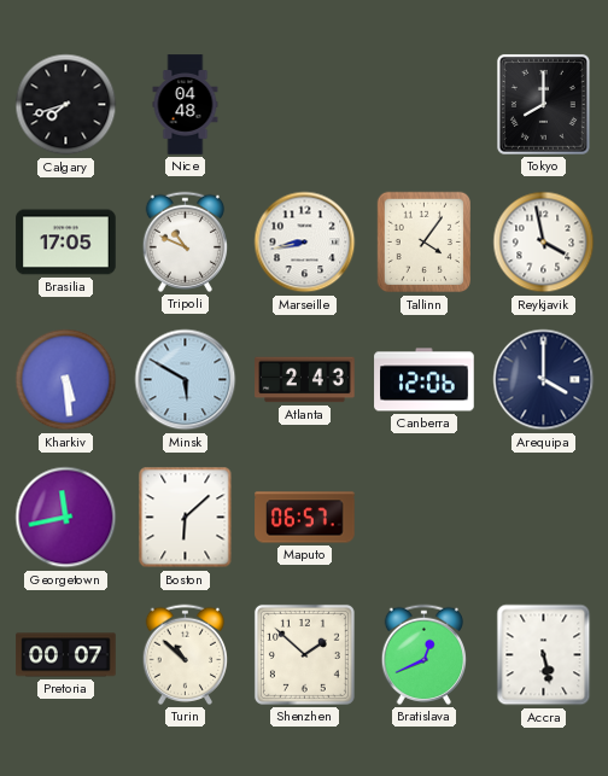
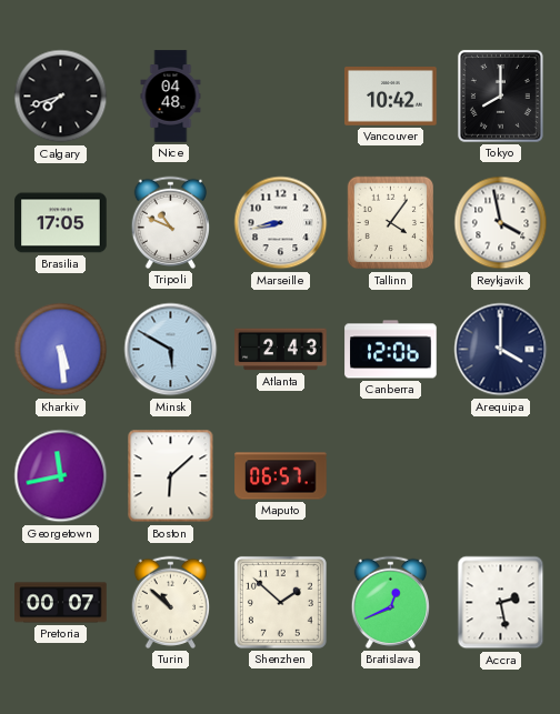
Vancouver: none -> 10:42
Accra: 5:28 -> 2:28
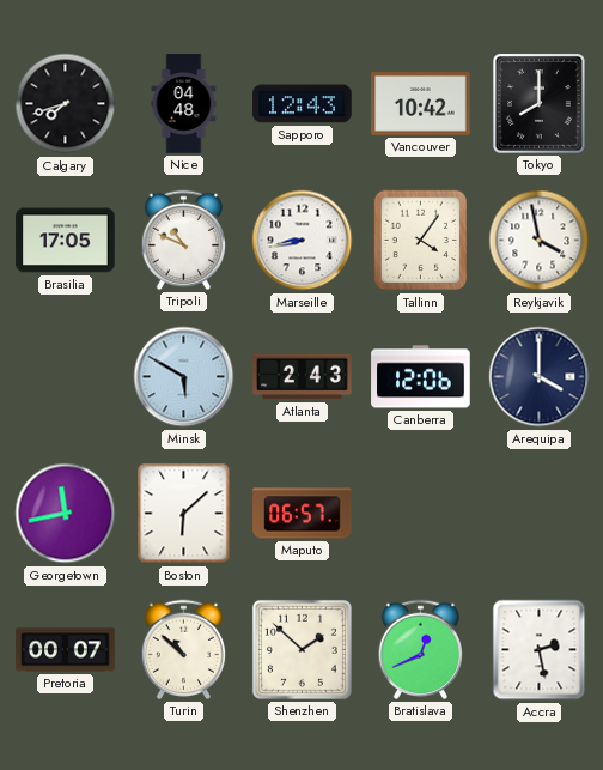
Sapporo: none -> 12:43
Kharkiv: 5:29 -> none
